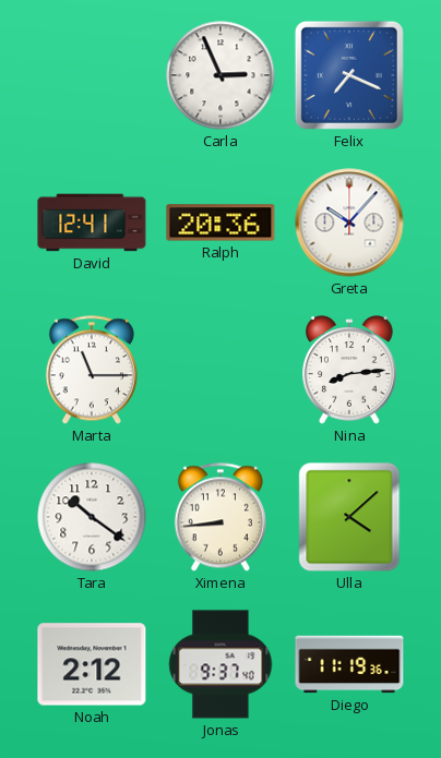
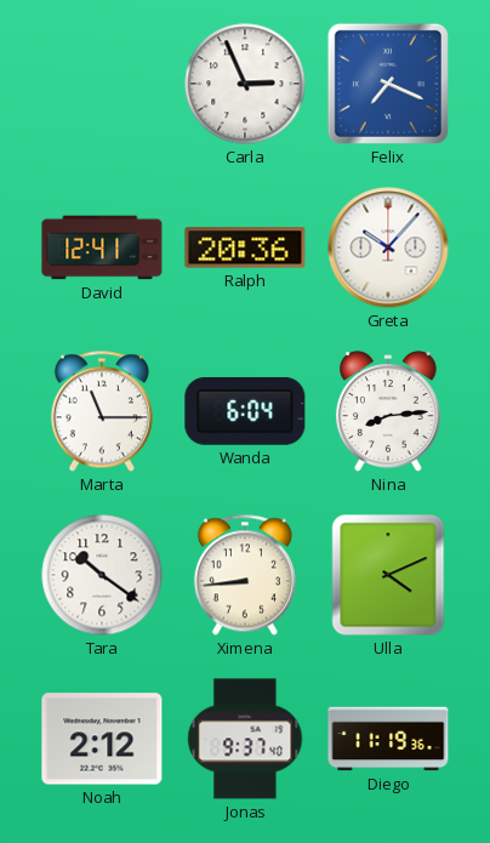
Wanda: none -> 6:04
Ulla: 4:08 -> 4:11
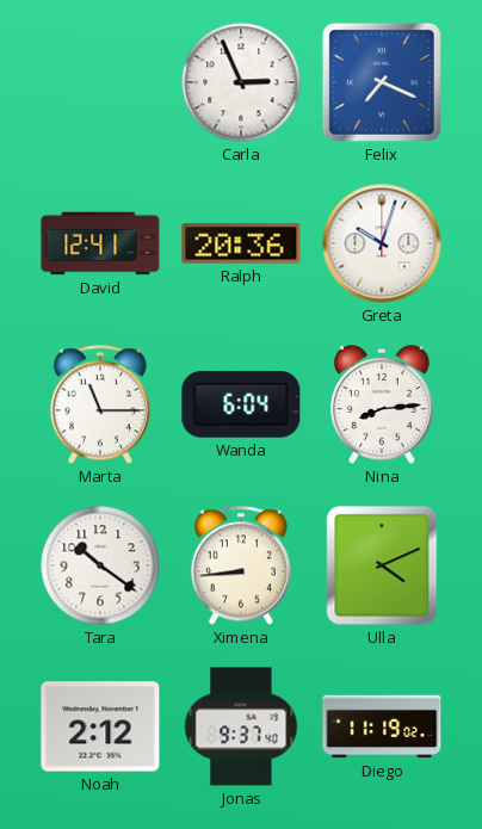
Greta: 10:07 -> 10:03
Diego: 11:19:36 -> 11:19:02
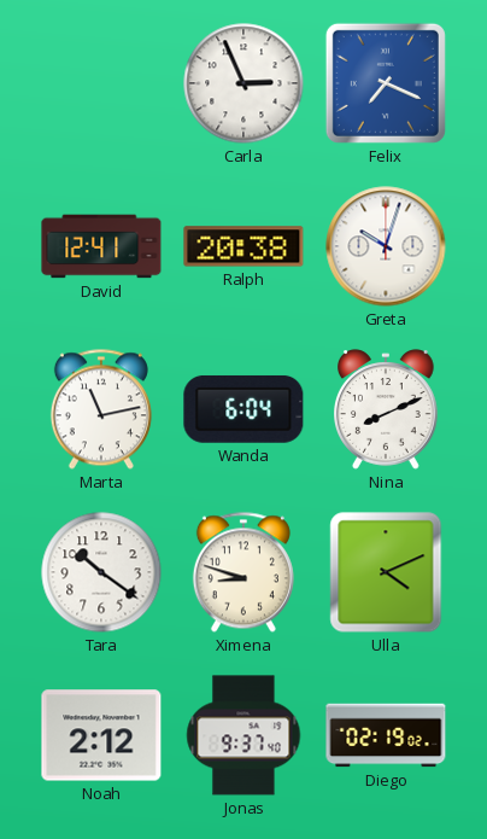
Ralph: 20:36 -> 20:38
Marta: 11:15 -> 11:13
Nina: 8:14 -> 8:11
Ximena: 8:44 -> 8:48
Diego: 11:19 -> 02:19
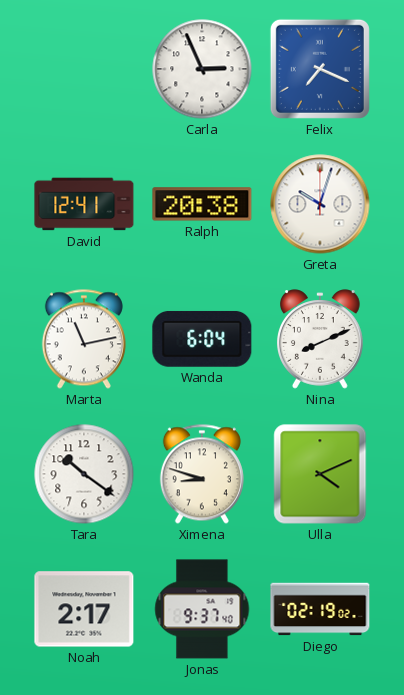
Noah: 2:12 -> 2:17
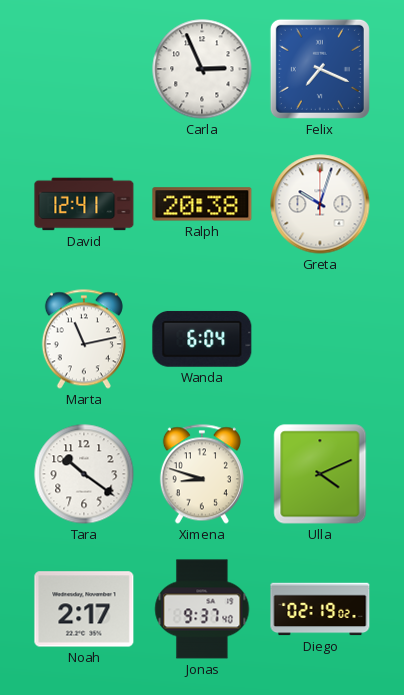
Nina: 8:11 -> none
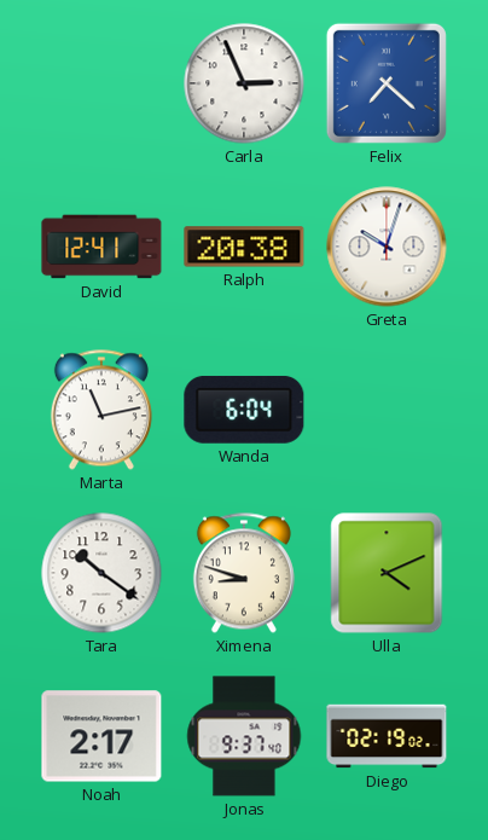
Felix: 7:19 -> 7:22
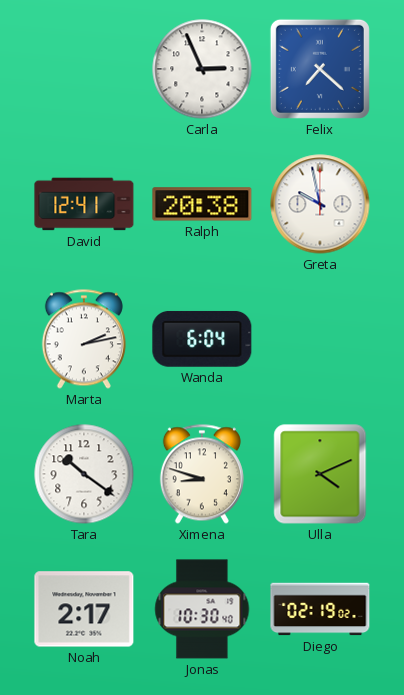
Greta: 10:03 -> 9:58
Marta: 11:13 -> 2:13
Jonas: 9:37 -> 10:30
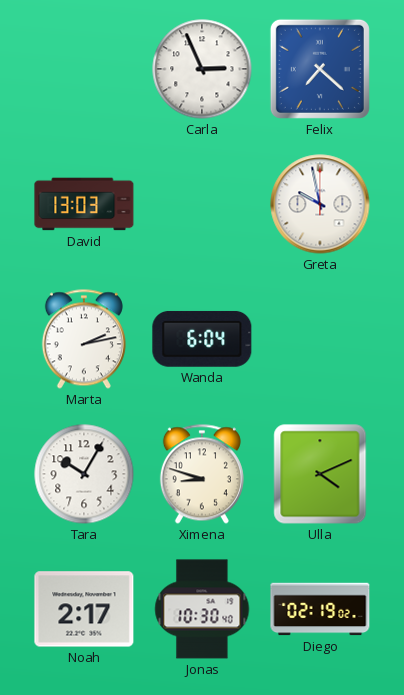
David: 12:41 -> 13:03
Ralph: 20:38 -> none
Tara: 10:21 -> 10:05
